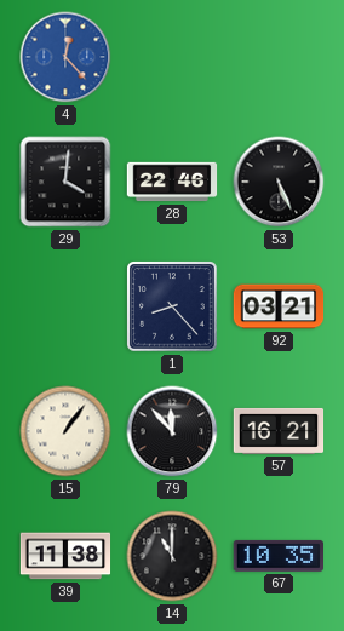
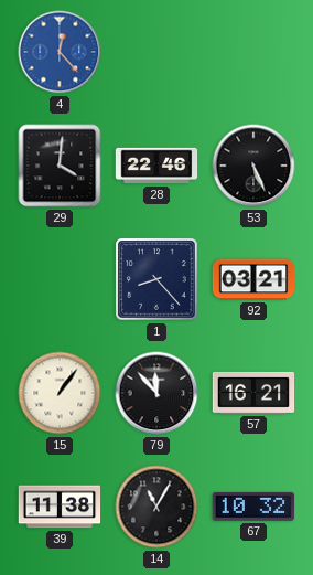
14: 11:00 -> 11:05
67: 10:35 -> 10:32
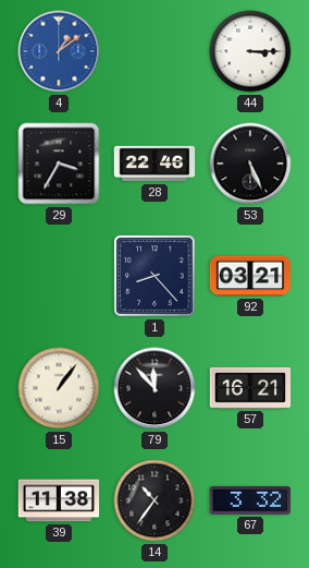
4: 12:23 -> 1:09
44: none -> 3:15
29: 4:01 -> 3:35
14: 11:05 -> 10:36
67: 10:32 -> 3:32
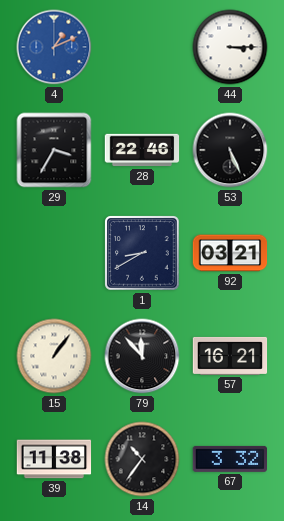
4: 1:09 -> 1:11
1: 8:23 -> 8:40
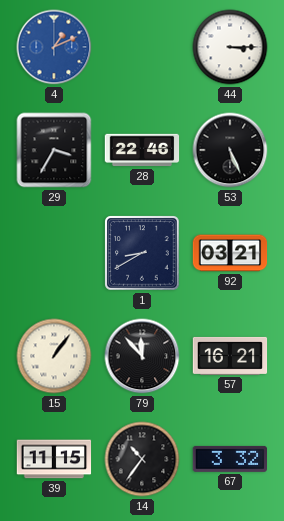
39: 11:38 -> 11:15
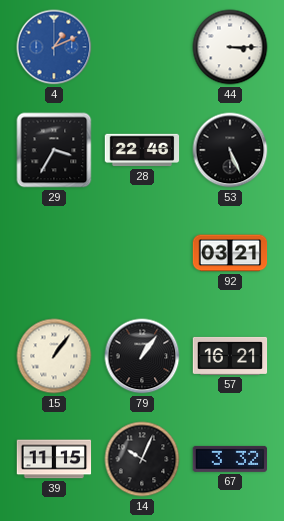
1: 8:40 -> none
79: 11:53 -> 1:06
14: 10:36 -> 10:04
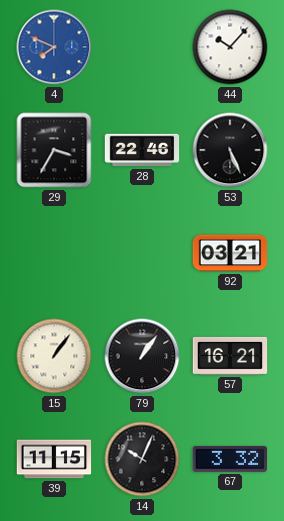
4: 1:11 -> 7:49
44: 3:15 -> 10:07
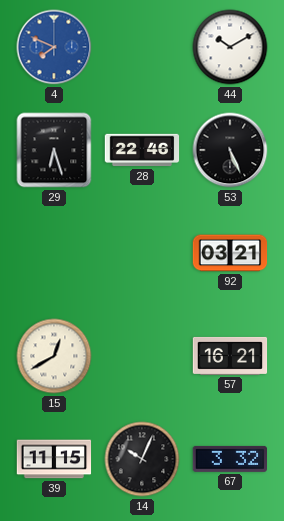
44: 10:07 -> 10:10
29: 3:35 -> 6:27
15: 1:06 -> 12:40
79: 1:06 -> none
